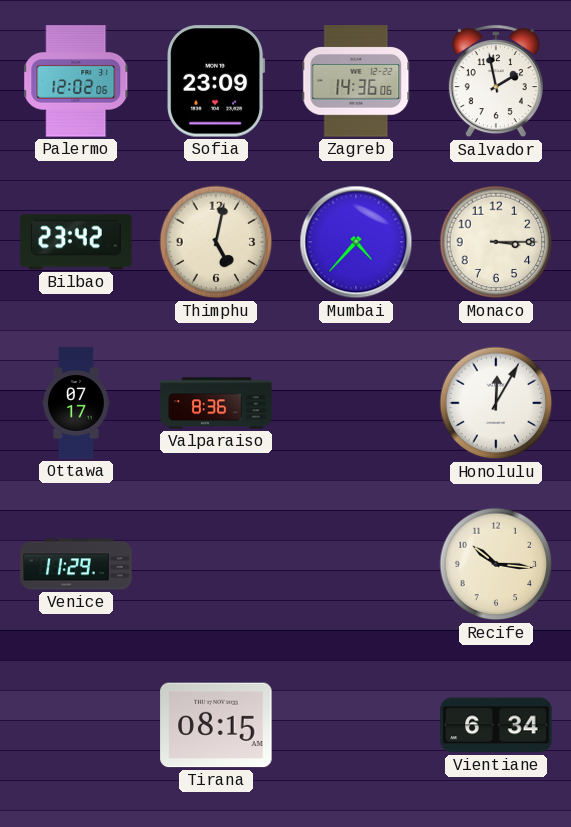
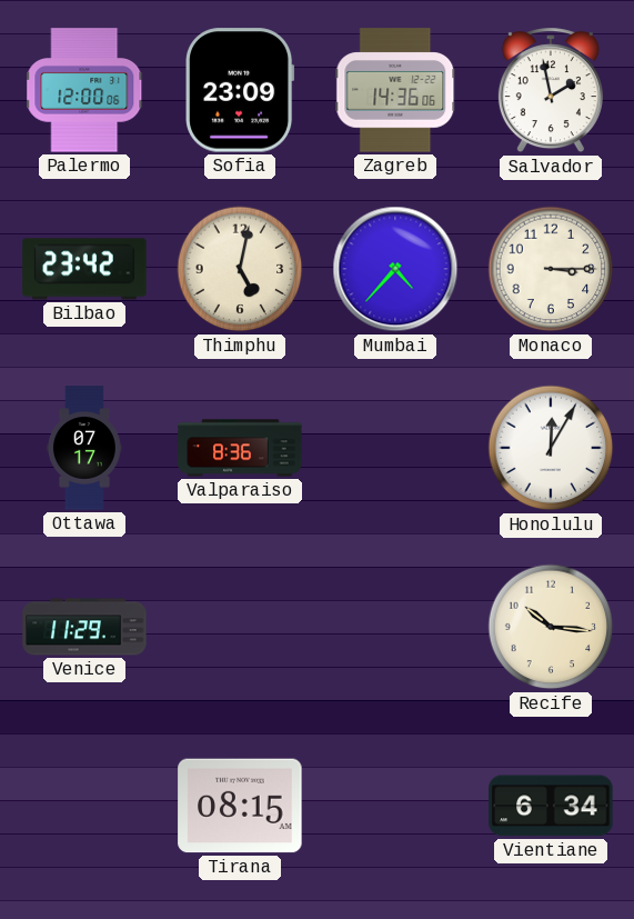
Palermo: 12:02 -> 12:00
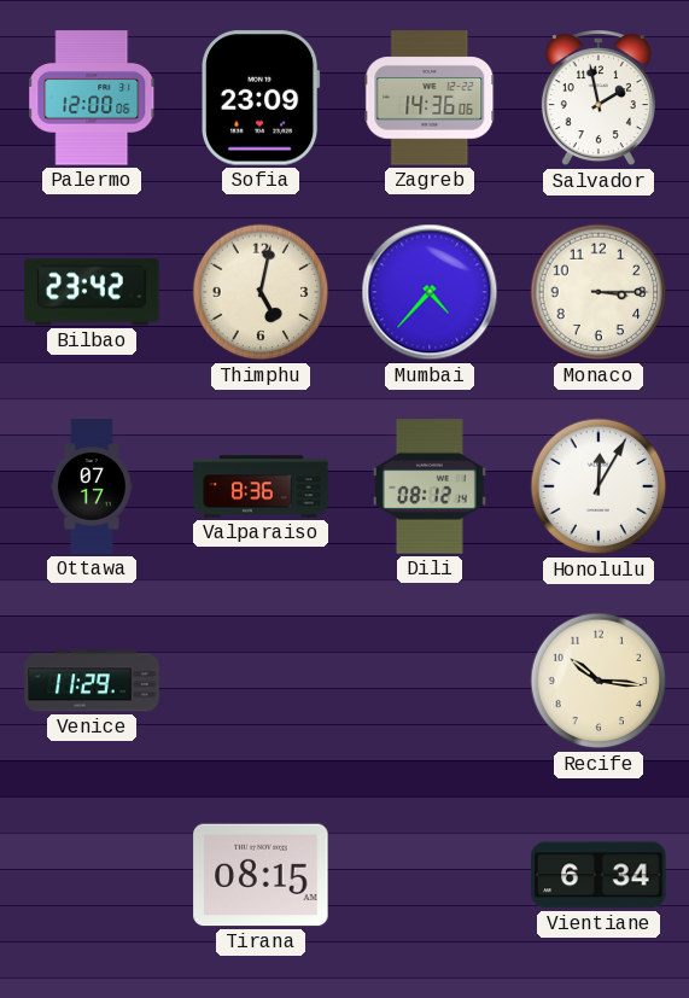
Dili: none -> 08:12
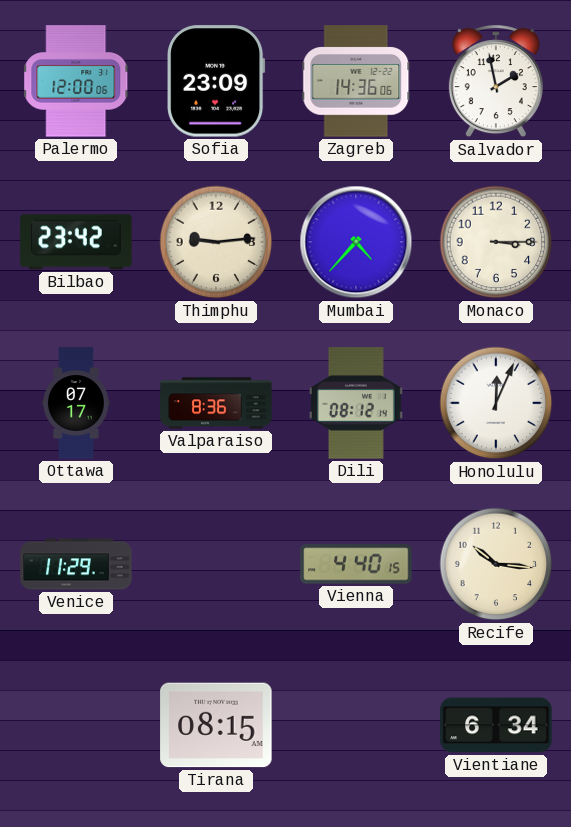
Thimphu: 5:02 -> 9:14
Honolulu: 12:05 -> 12:04
Vienna: none -> 4:40
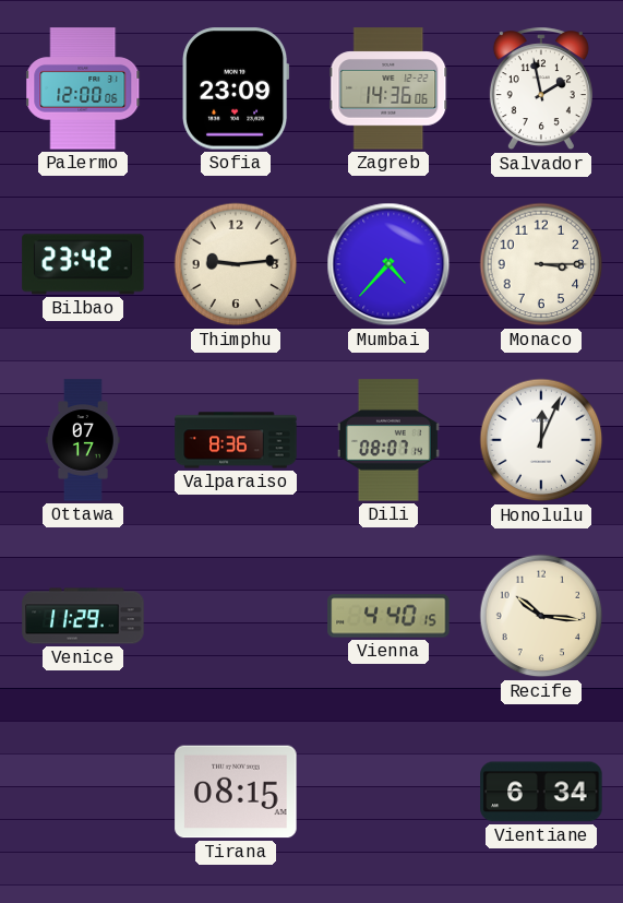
Dili: 08:12 -> 08:07
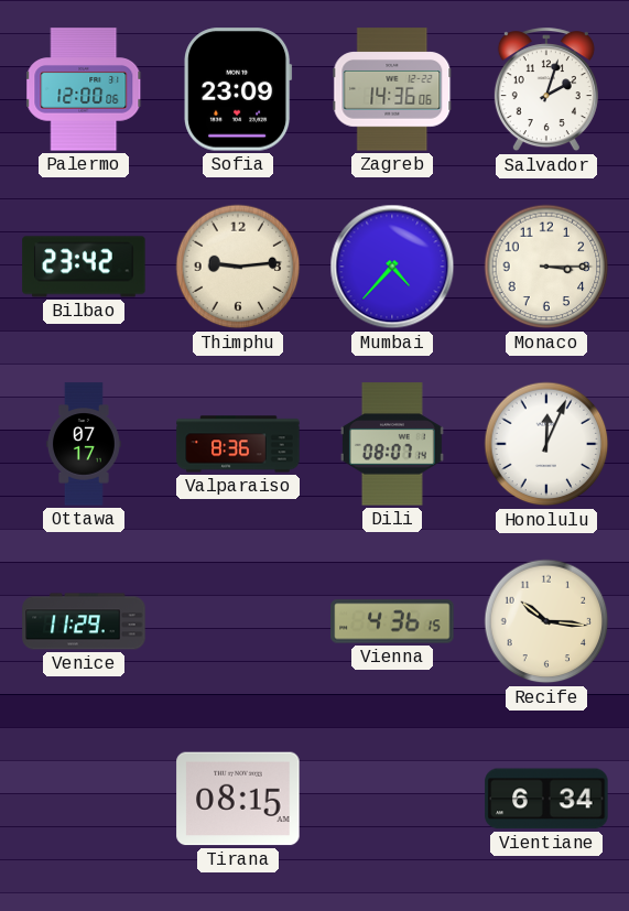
Salvador: 1:58 -> 2:03
Vienna: 4:40 -> 4:36
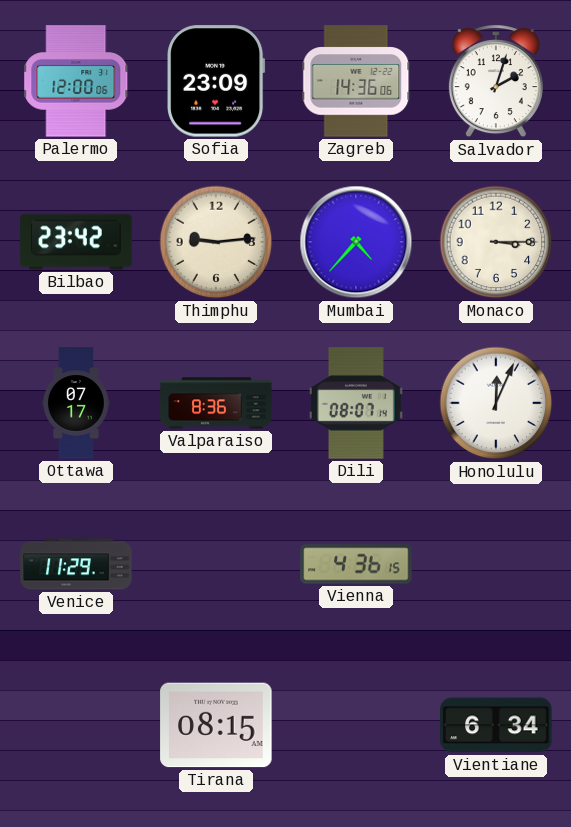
Recife: 10:16 -> none
